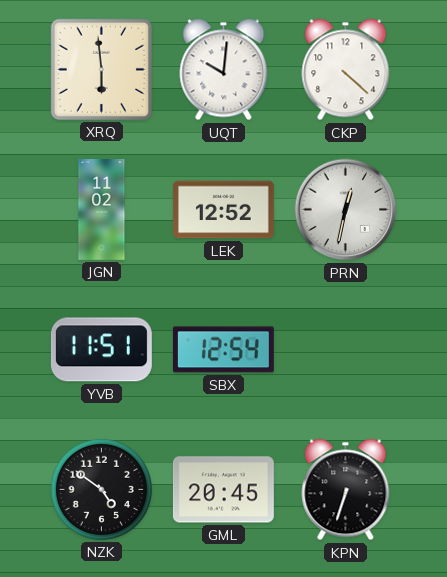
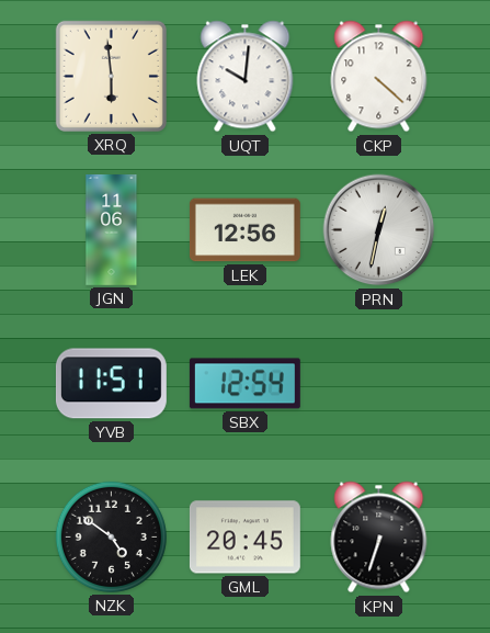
JGN: 11:02 -> 11:06
LEK: 12:52 -> 12:56
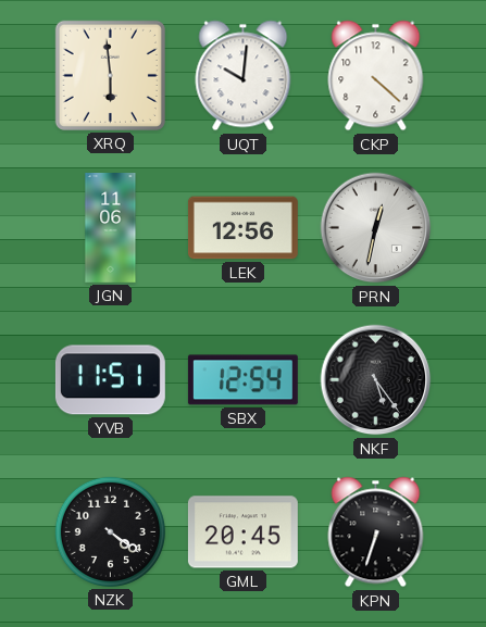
NKF: none -> 5:24
NZK: 4:51 -> 4:21
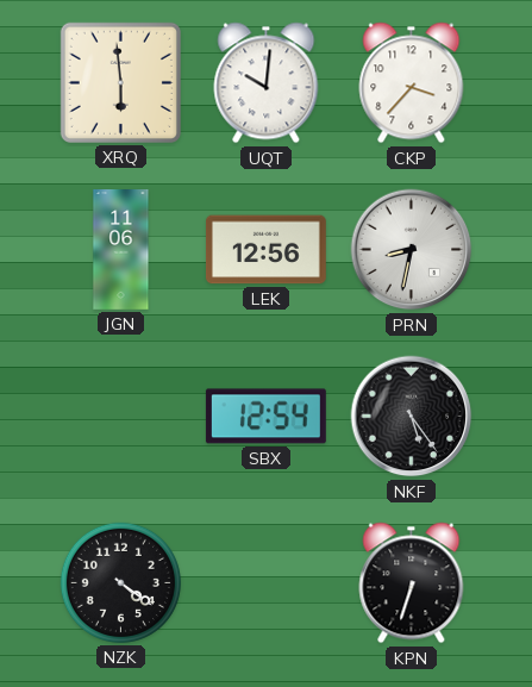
CKP: 4:22 -> 3:37
PRN: 12:32 -> 8:32
YVB: 11:51 -> none
GML: 20:45 -> none
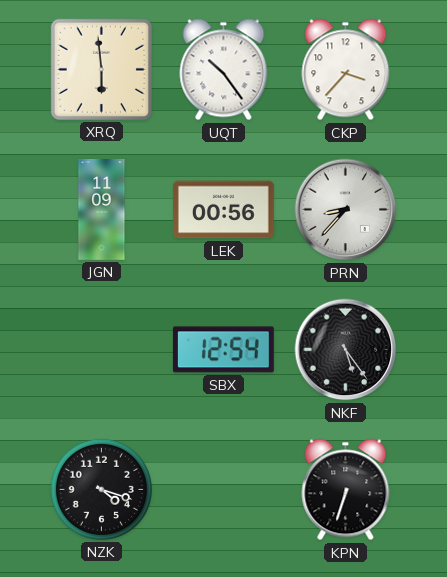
UQT: 10:01 -> 10:24
JGN: 11:06 -> 11:09
LEK: 12:56 -> 00:56
PRN: 8:32 -> 8:37
NZK: 4:21 -> 4:18
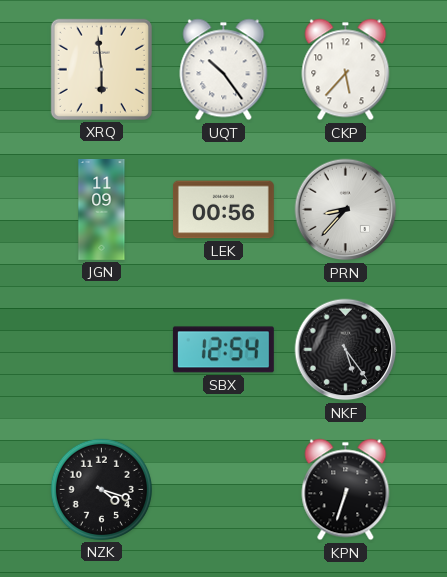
CKP: 3:37 -> 5:37
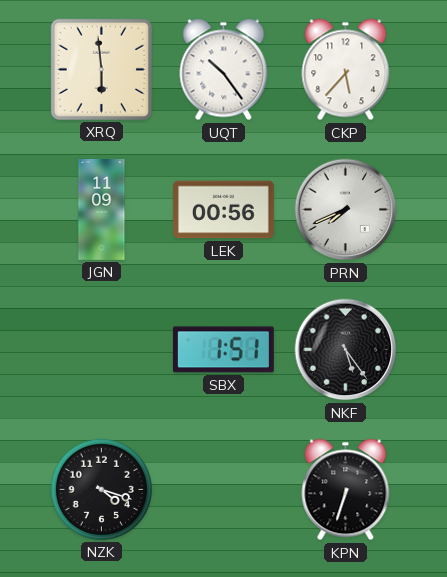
PRN: 8:37 -> 7:41
SBX: 12:54 -> 1:51
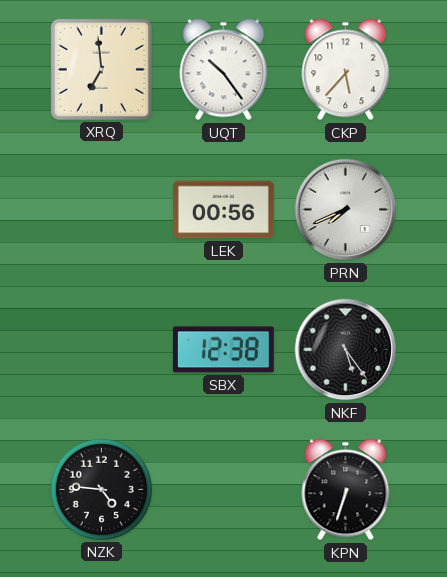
XRQ: 5:59 -> 6:59
JGN: 11:09 -> none
SBX: 1:51 -> 12:38
NZK: 4:18 -> 4:46
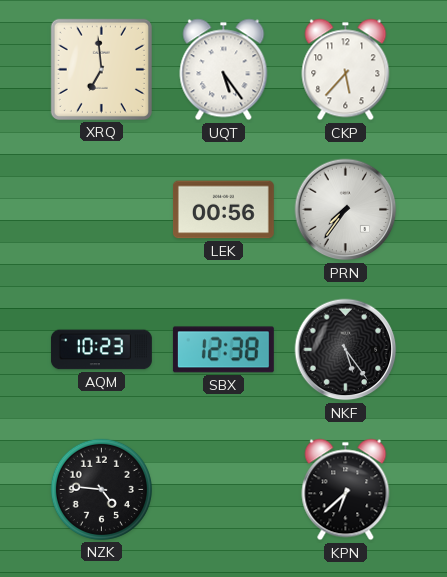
UQT: 10:24 -> 5:24
PRN: 7:41 -> 7:36
AQM: none -> 10:23
KPN: 6:33 -> 6:38
